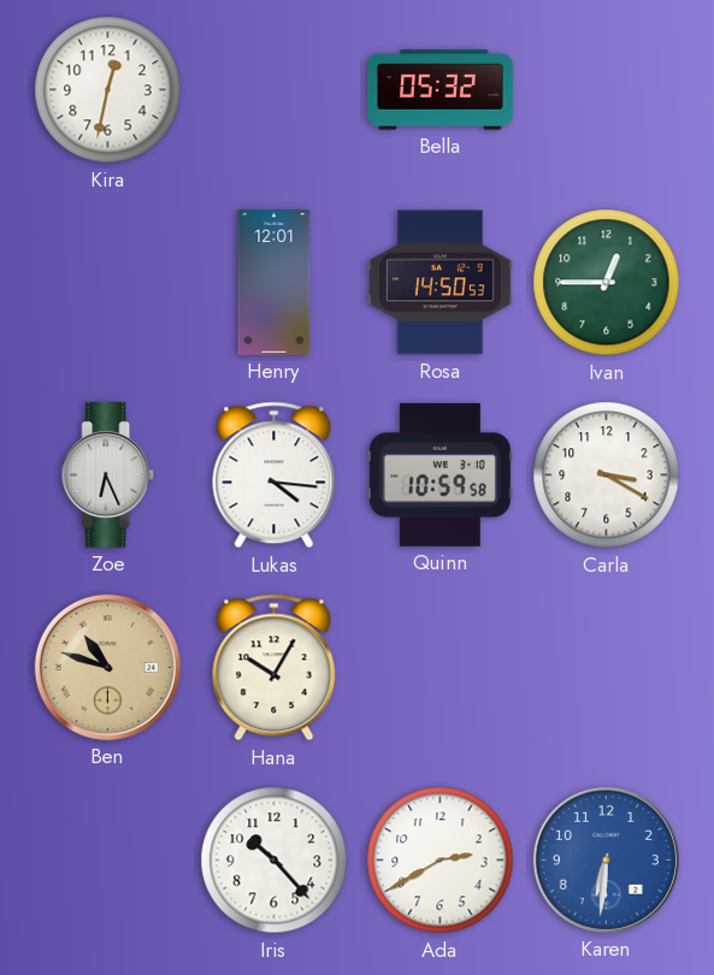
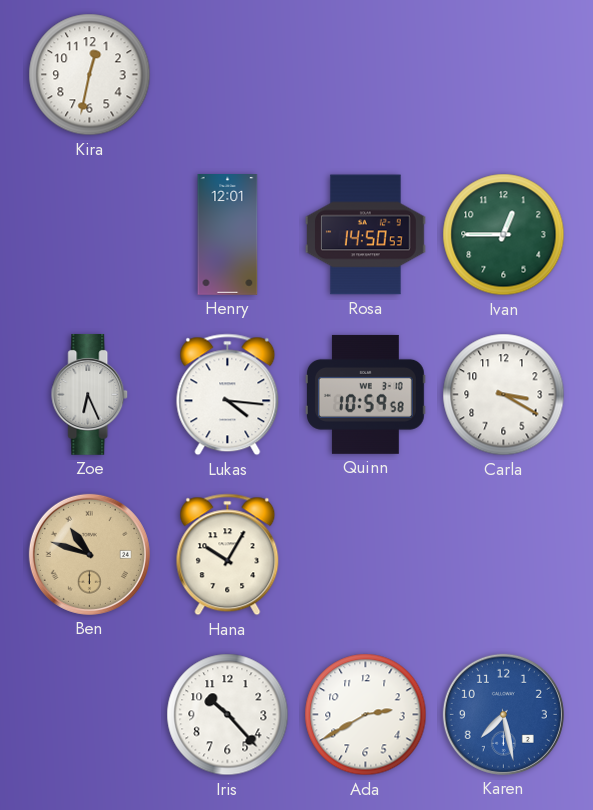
Bella: 05:32 -> none
Karen: 6:31 -> 7:28
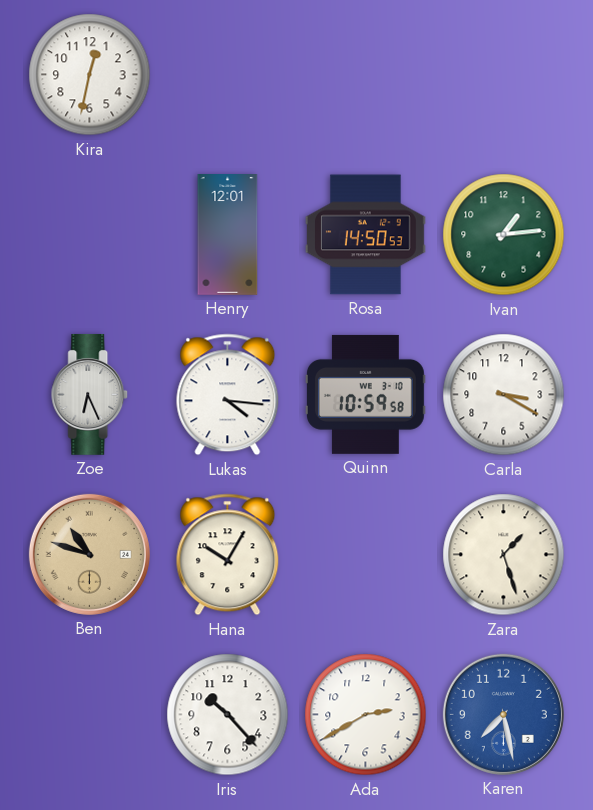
Ivan: 12:45 -> 1:14
Zara: none -> 1:27
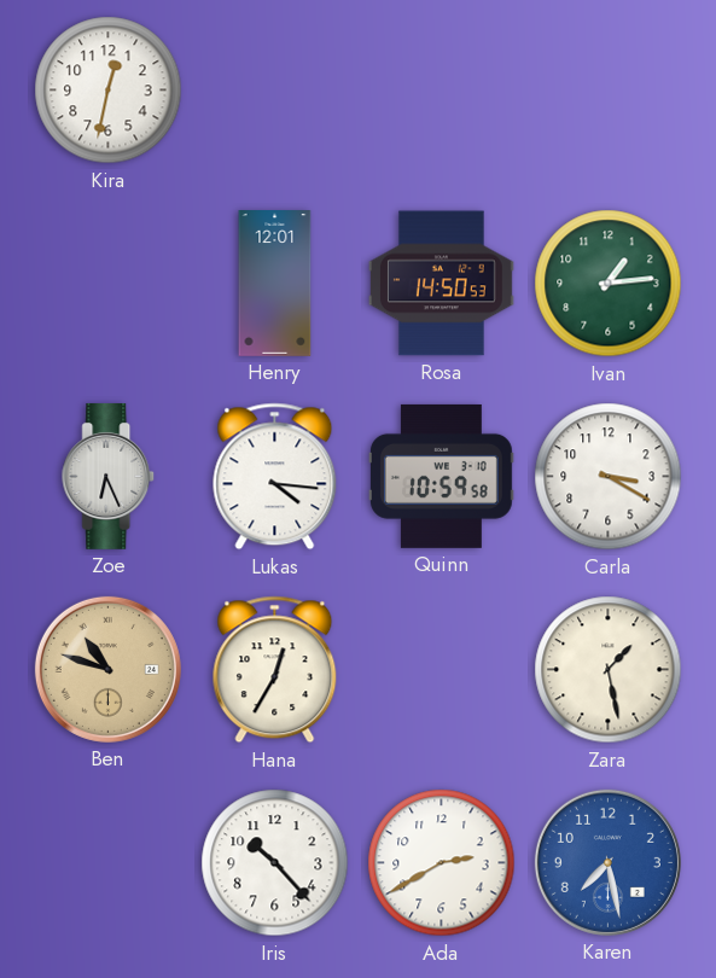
Hana: 10:05 -> 12:35
Zara: 1:27 -> 1:28
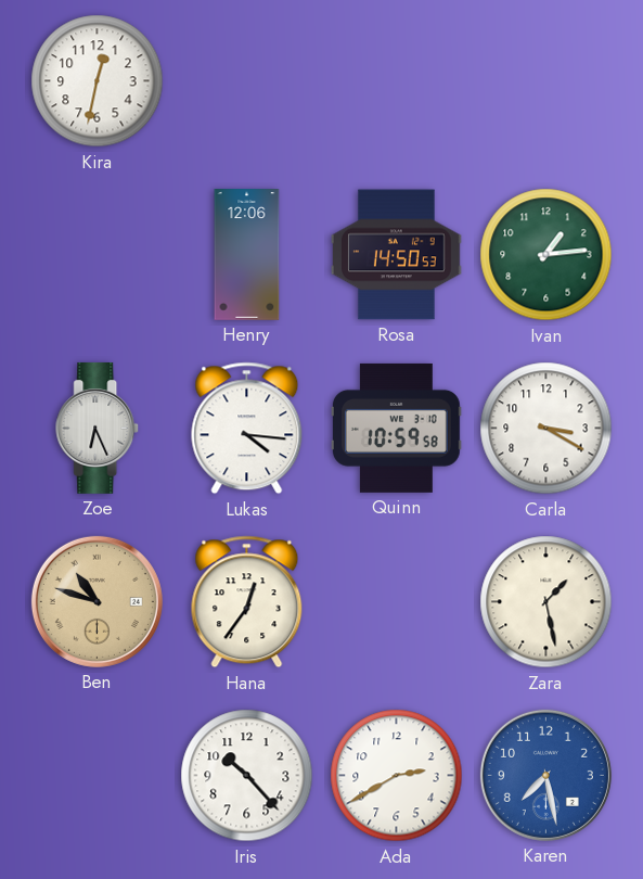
Henry: 12:01 -> 12:06
Hana: 12:35 -> 12:36
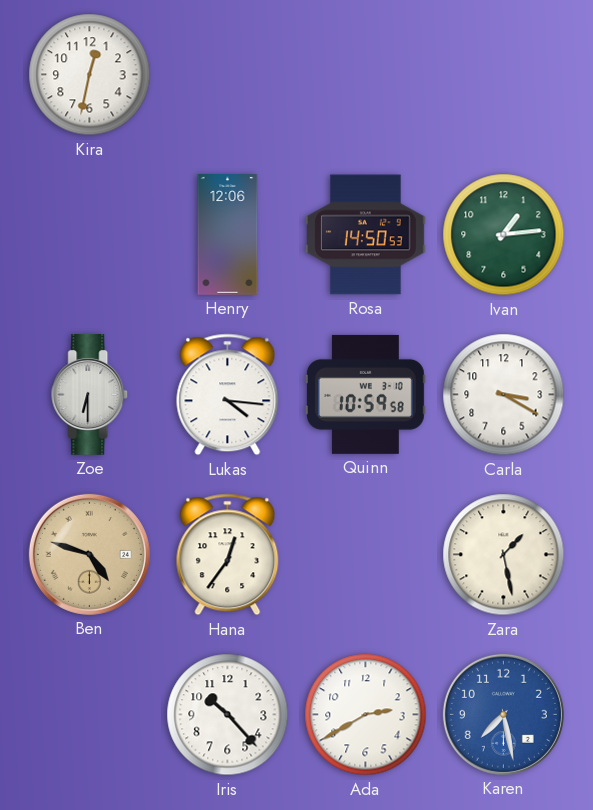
Zoe: 6:26 -> 6:30
Ben: 10:48 -> 4:48
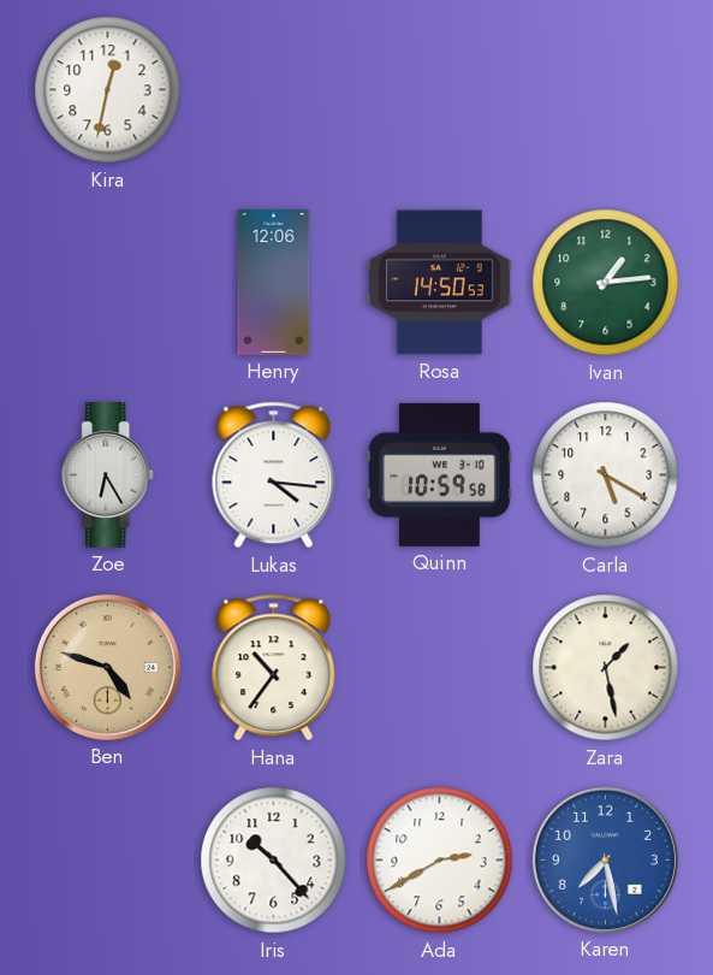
Zoe: 6:30 -> 6:25
Carla: 3:20 -> 5:20
Hana: 12:36 -> 10:36
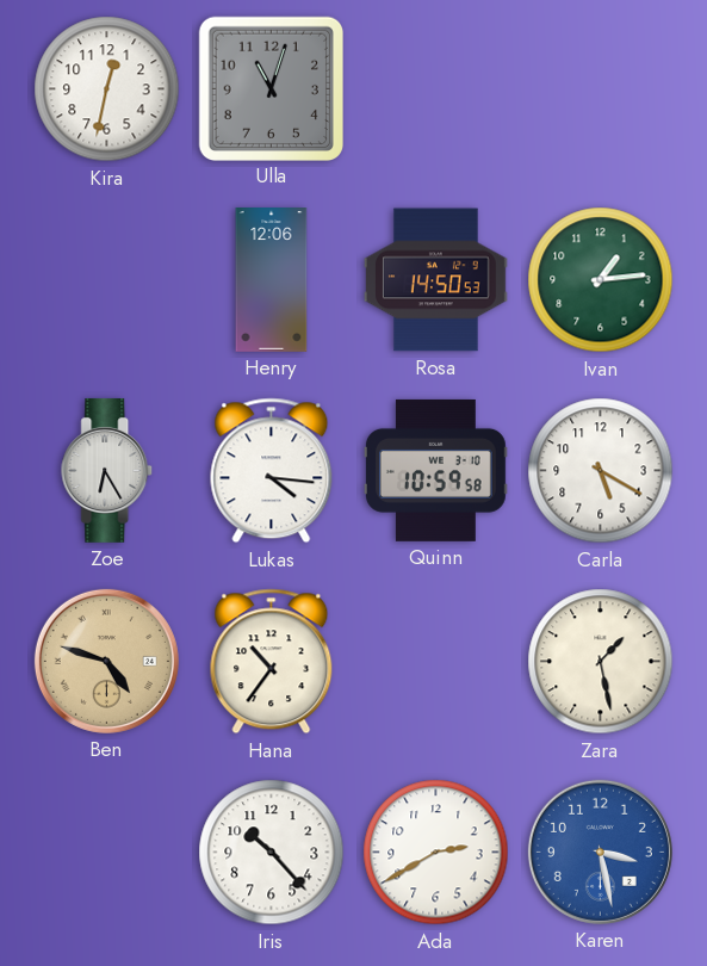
Ulla: none -> 11:03
Karen: 7:28 -> 3:28
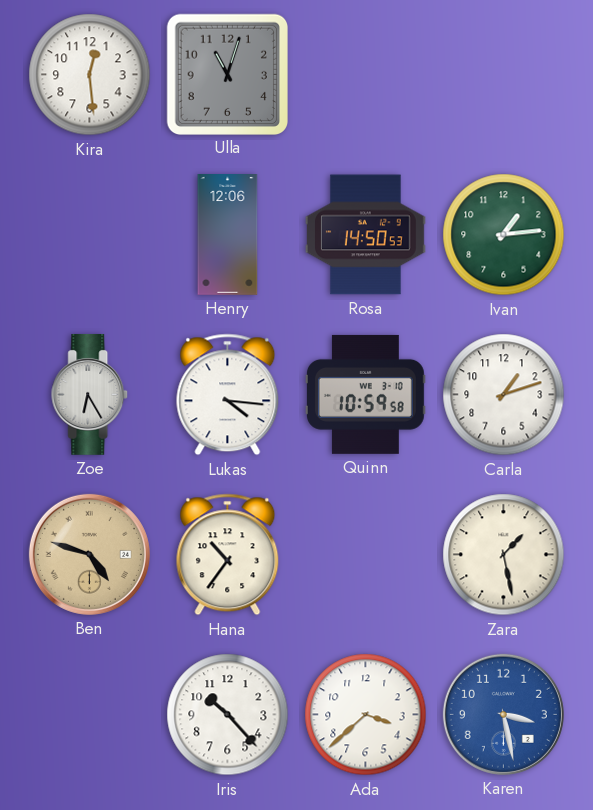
Kira: 12:32 -> 12:29
Carla: 5:20 -> 1:12
Ada: 2:40 -> 3:38
